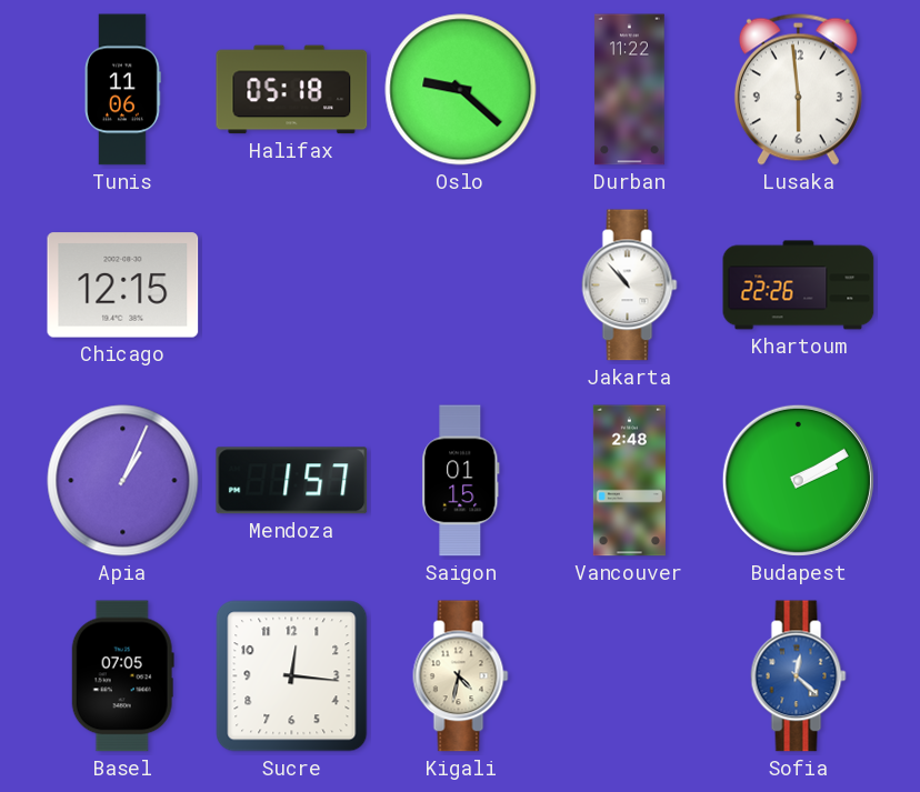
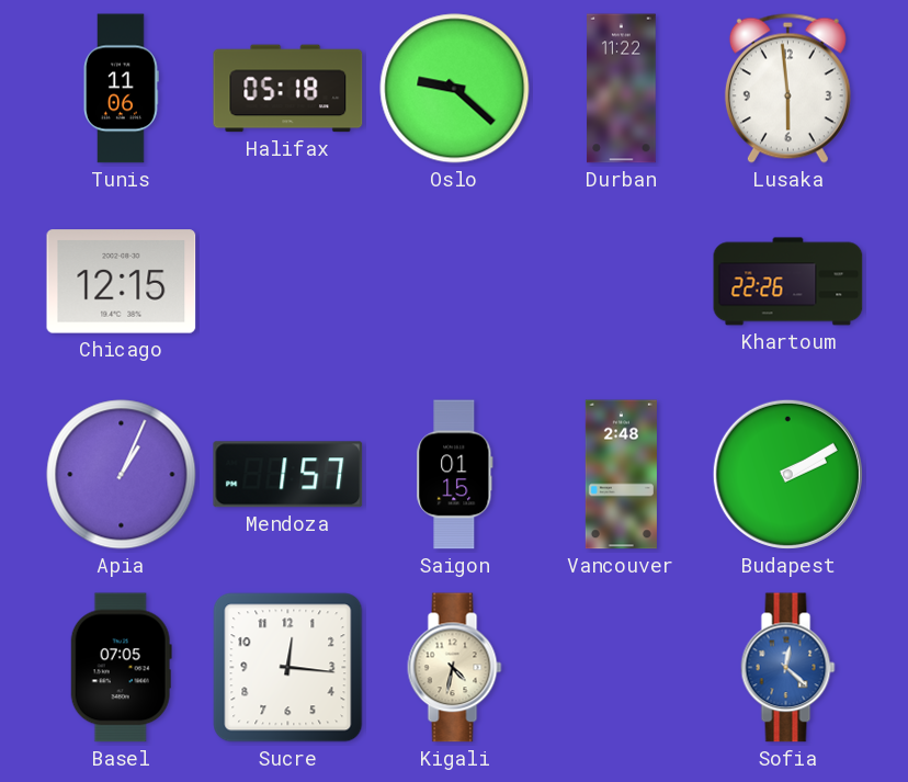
Jakarta: 10:53 -> none
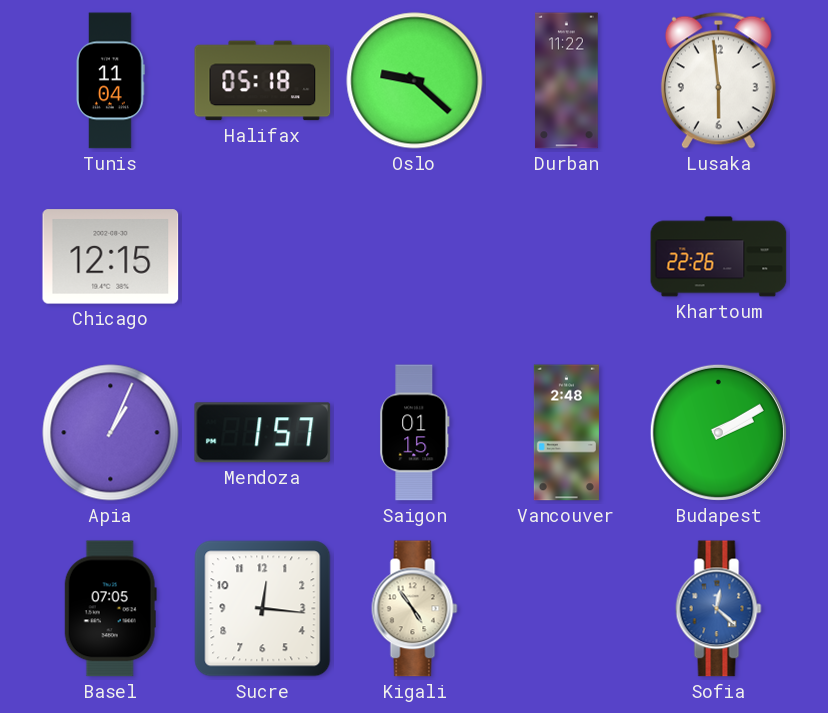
Tunis: 11:06 -> 11:04
Kigali: 4:32 -> 4:54
